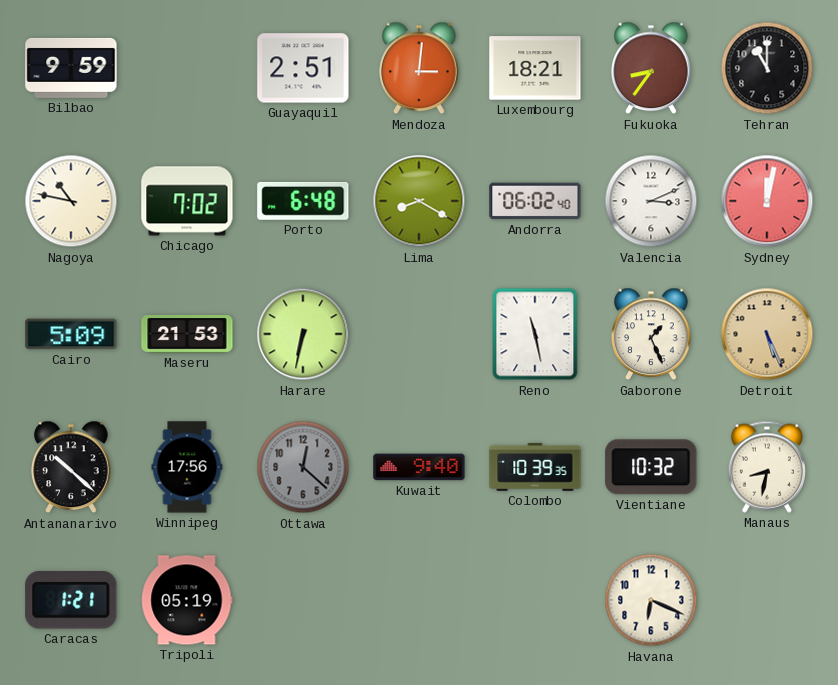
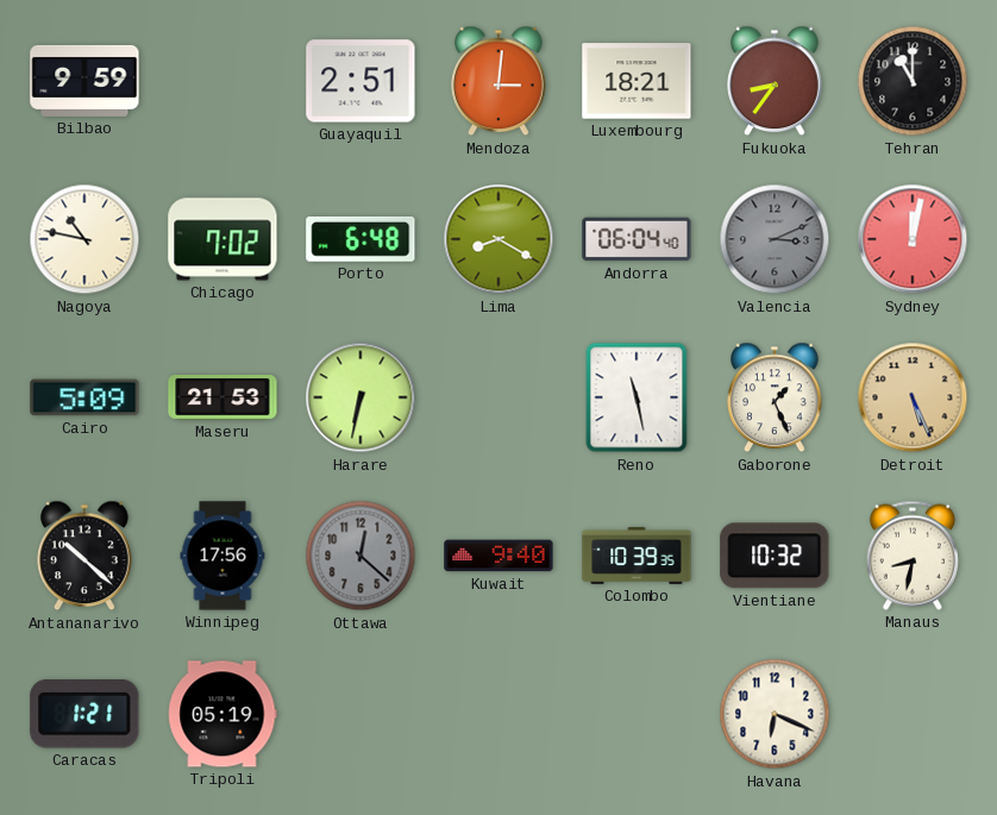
Andorra: 06:02 -> 06:04
Valencia dial: white -> grey
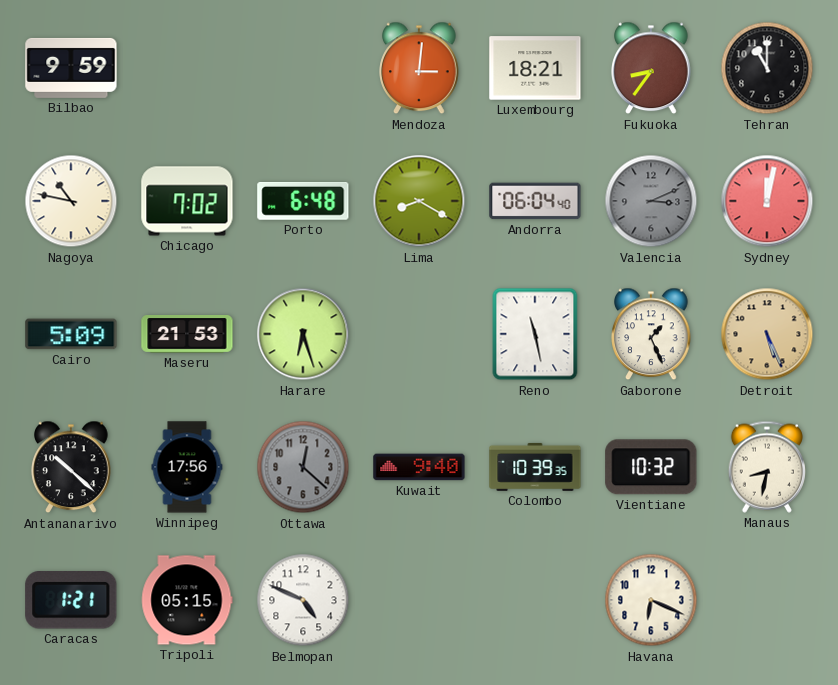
Guayaquil: 2:51 -> none
Harare: 6:32 -> 6:27
Tripoli: 05:19 -> 05:15
Belmopan: none -> 4:49
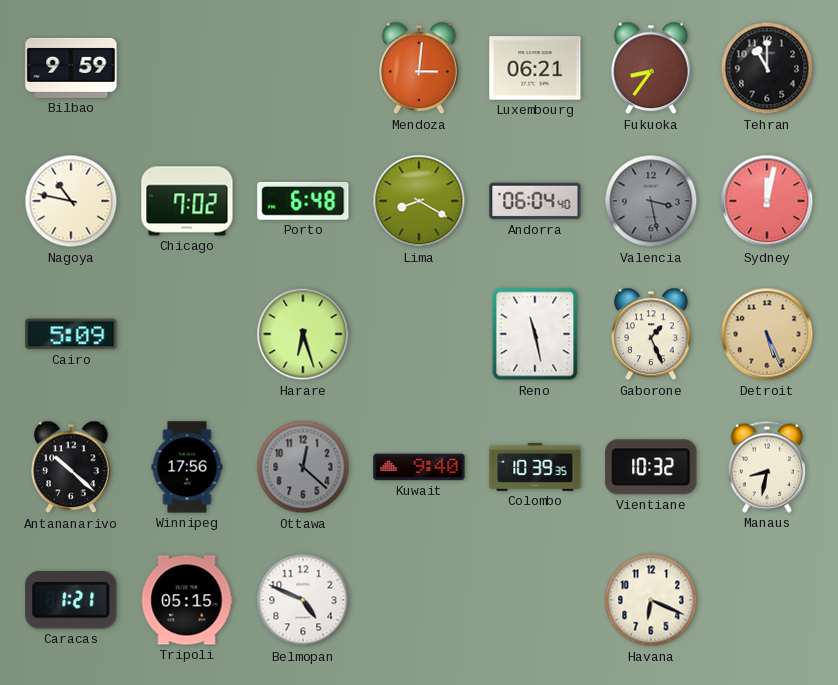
Luxembourg: 18:21 -> 06:21
Valencia: 3:11 -> 3:28
Maseru: 21:53 -> none
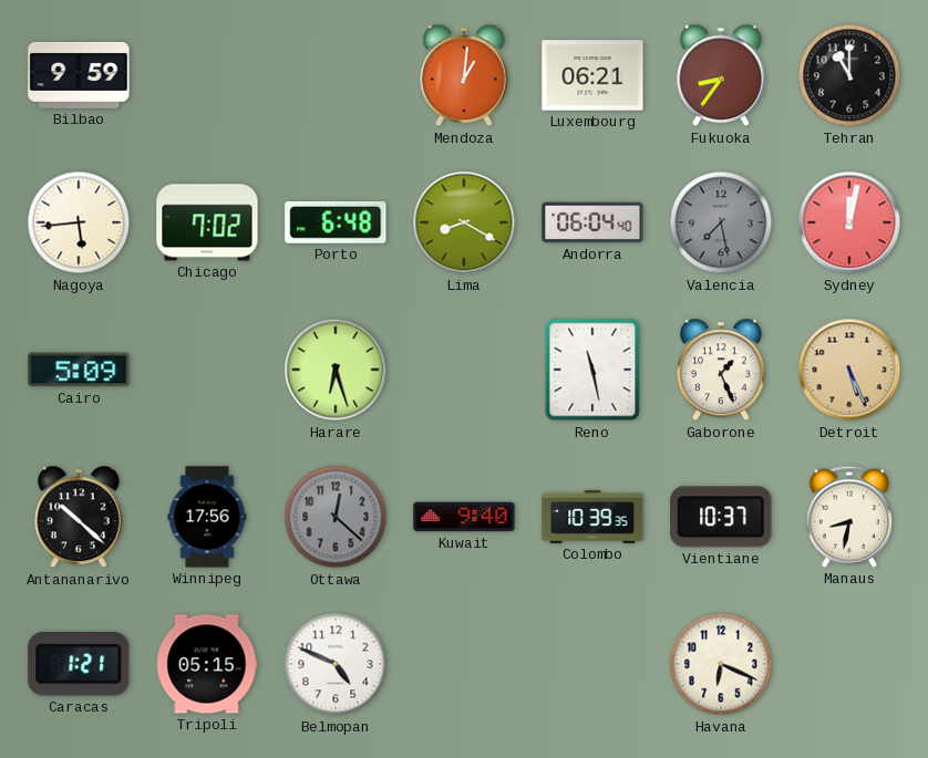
Mendoza: 3:01 -> 1:01
Nagoya: 10:47 -> 5:44
Valencia: 3:28 -> 7:28
Vientiane: 10:32 -> 10:37
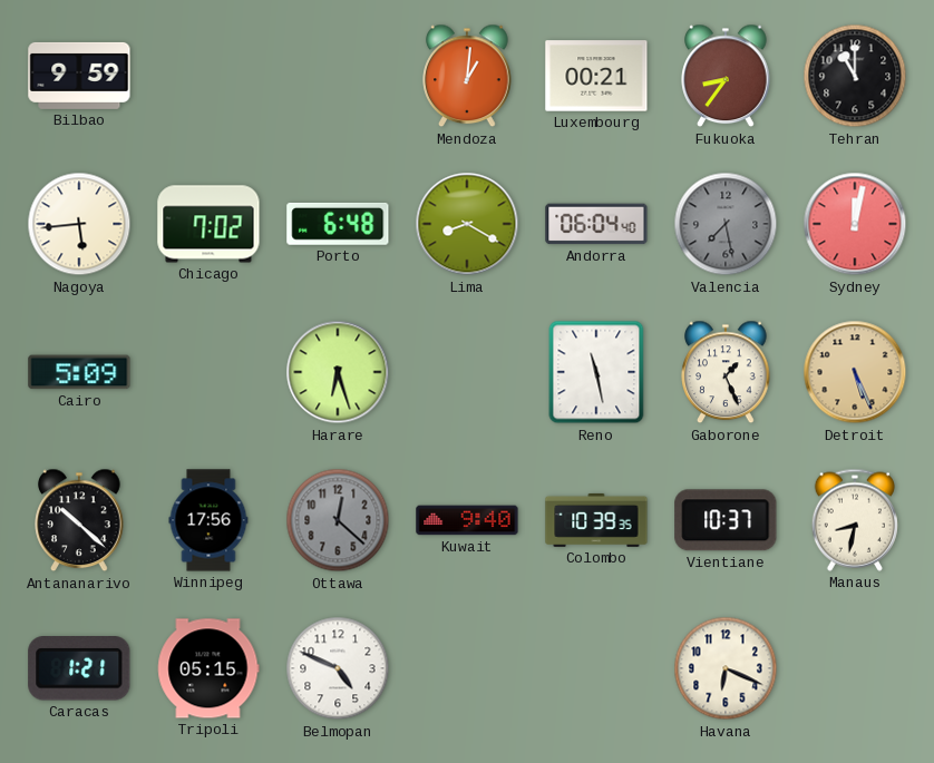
Luxembourg: 06:21 -> 00:21
